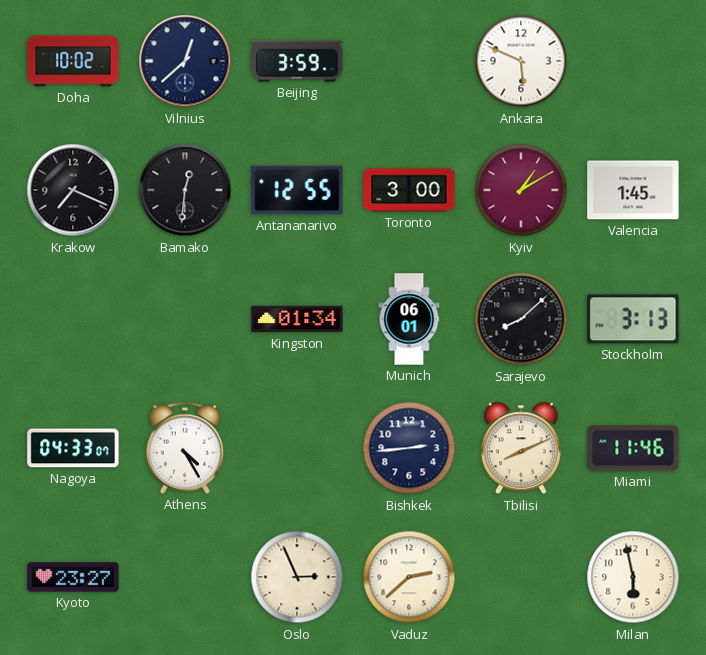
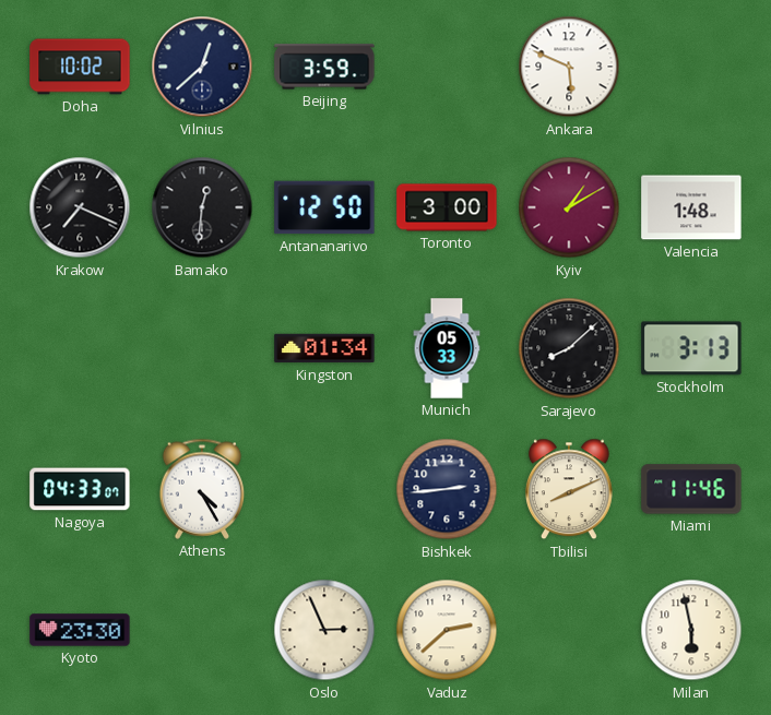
Antananarivo: 12:55 -> 12:50
Valencia: 1:45 -> 1:48
Munich: 06:01 -> 05:33
Kyoto: 23:27 -> 23:30
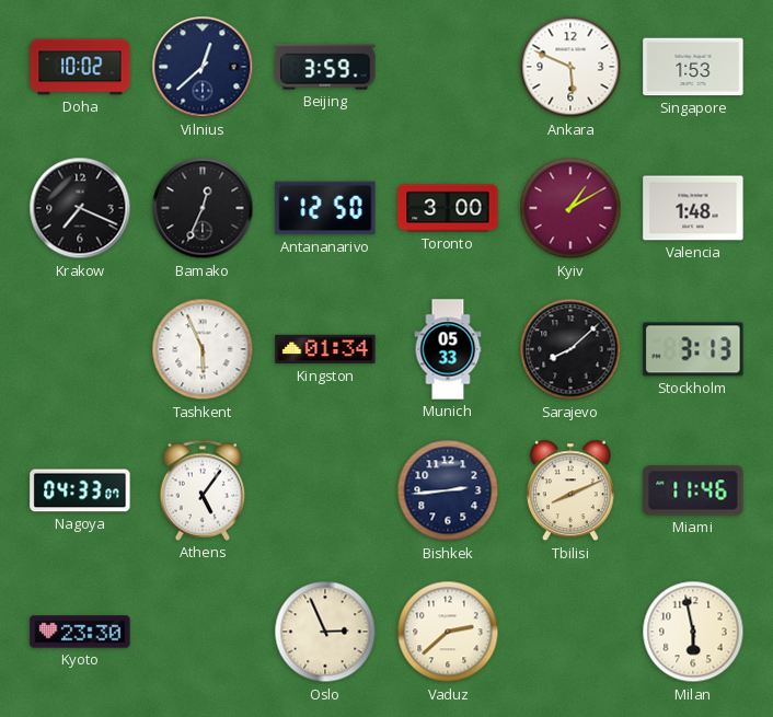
Singapore: none -> 1:53
Bamako: 12:31 -> 12:34
Tashkent: none -> 5:56
Athens: 4:25 -> 5:06
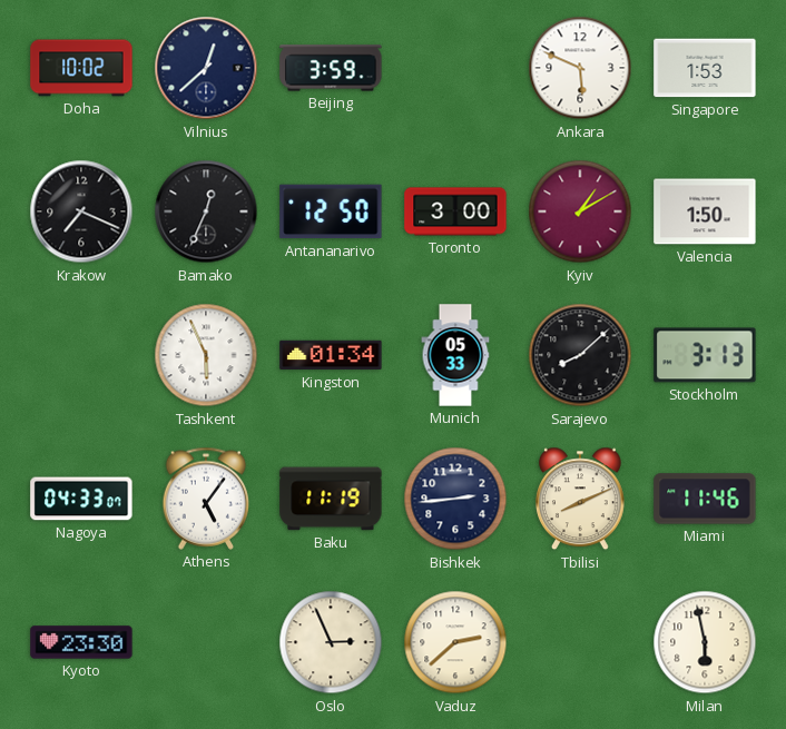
Valencia: 1:48 -> 1:50
Baku: none -> 11:19
